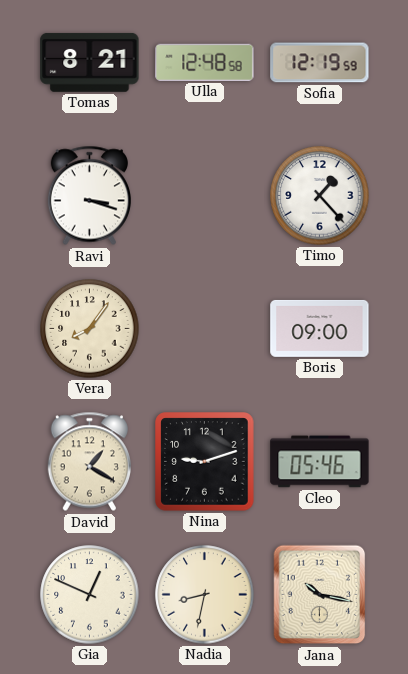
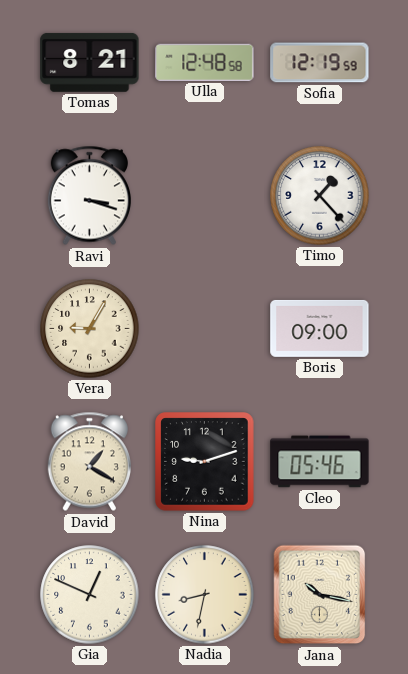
Vera: 8:06 -> 9:05
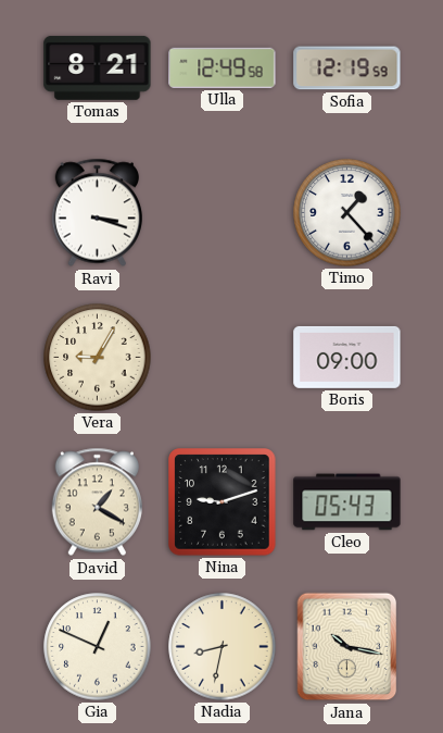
Ulla: 12:48 -> 12:49
Cleo: 05:46 -> 05:43
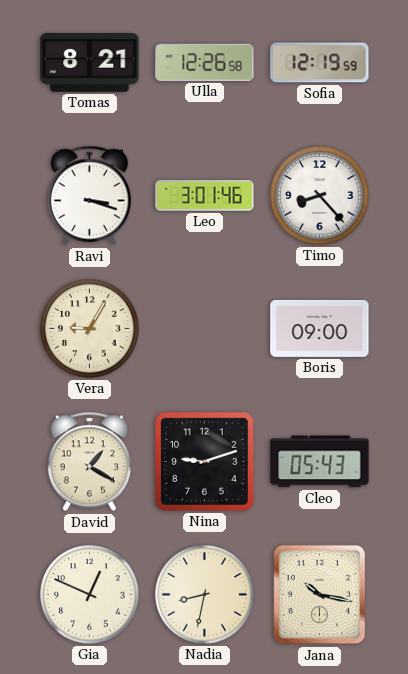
Ulla: 12:49 -> 12:26
Leo: none -> 3:01
Timo: 1:23 -> 8:23
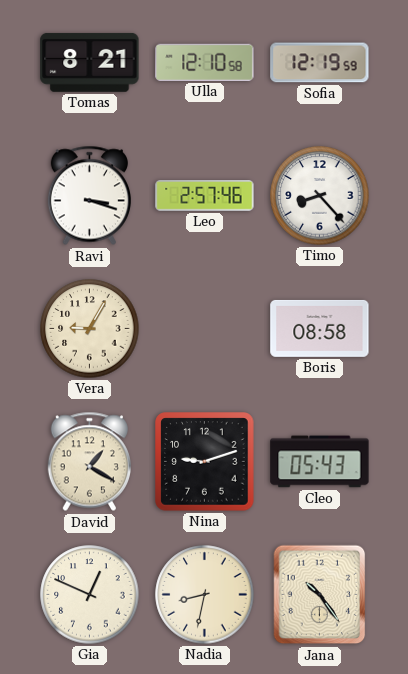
Ulla: 12:26 -> 12:10
Leo: 3:01 -> 2:57
Boris: 09:00 -> 08:58
Jana: 10:17 -> 10:24
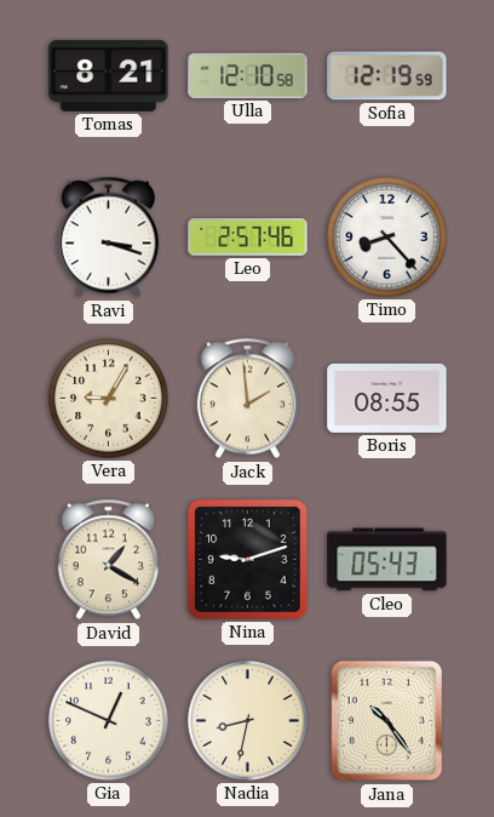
Jack: none -> 1:59
Boris: 08:58 -> 08:55
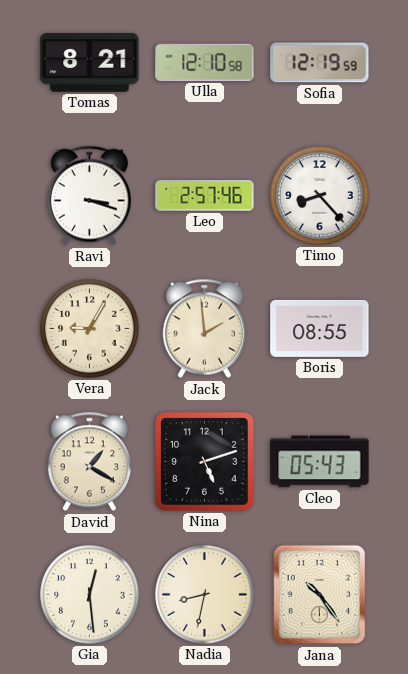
Nina: 9:12 -> 5:12
Gia: 12:49 -> 12:29
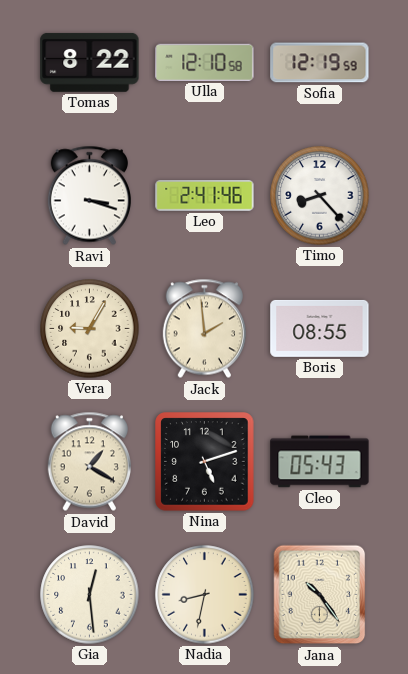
Tomas: 8:21 -> 8:22
Leo: 2:57 -> 2:41
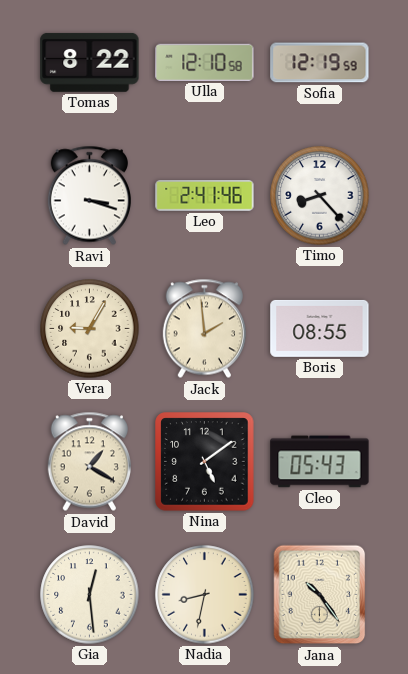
Nina: 5:12 -> 5:09
